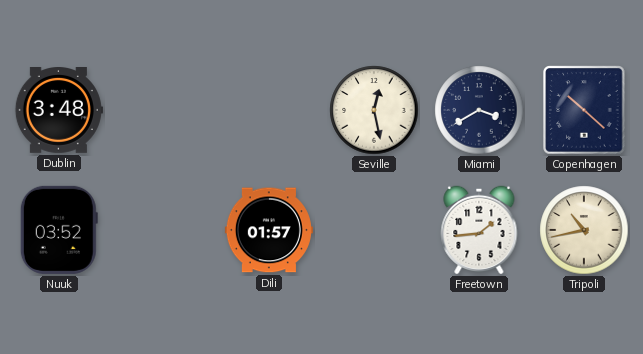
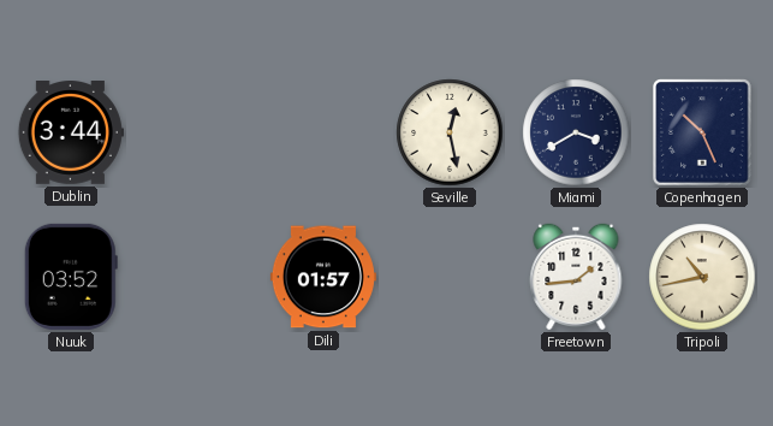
Dublin: 3:48 -> 3:44
Copenhagen: 10:22 -> 10:26
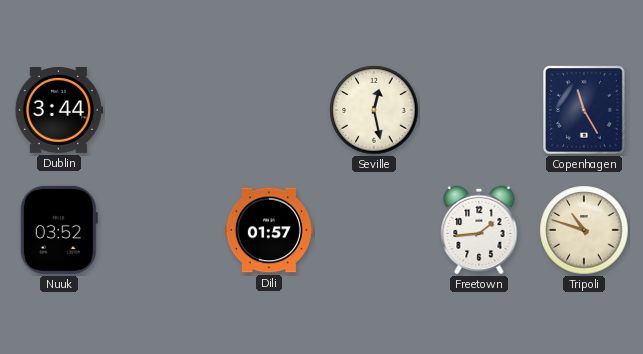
Miami: 3:40 -> none
Copenhagen: 10:26 -> 11:25
Tripoli: 10:43 -> 10:48
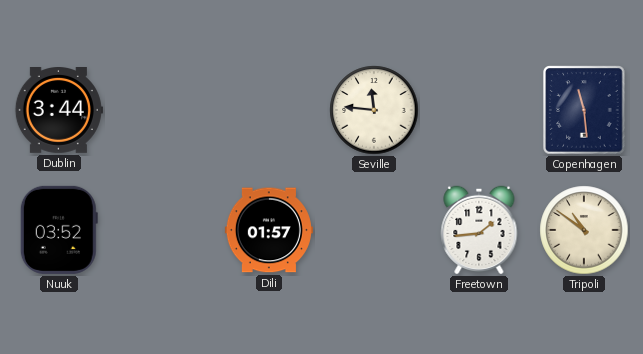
Seville: 12:28 -> 11:46
Copenhagen: 11:25 -> 11:29
Tripoli: 10:48 -> 10:51
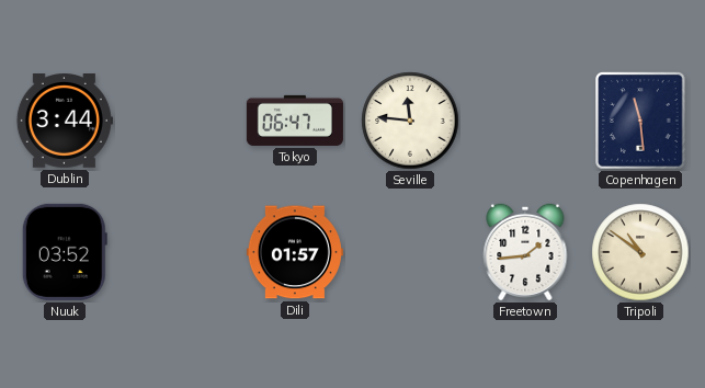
Tokyo: none -> 06:47
